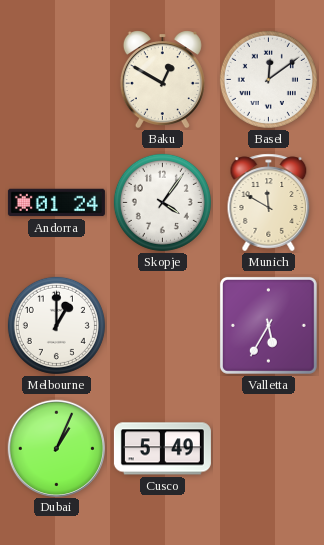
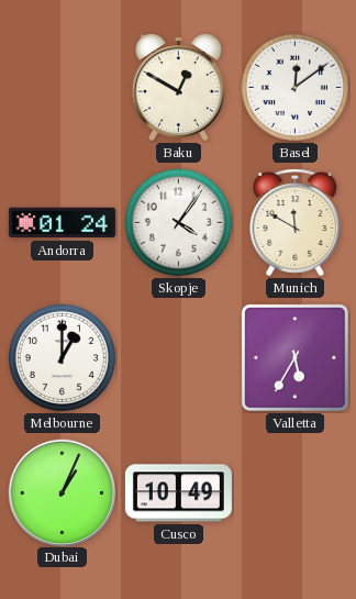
Cusco: 5:49 -> 10:49
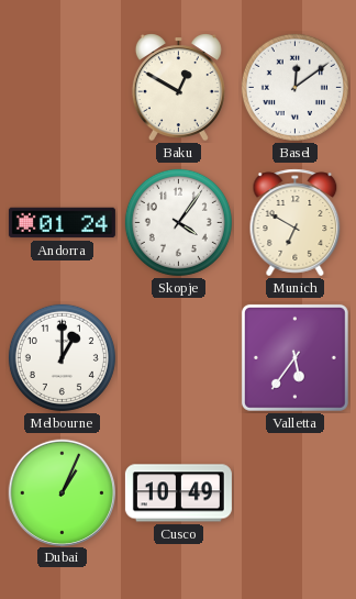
Munich: 11:50 -> 6:50
Valletta: 5:35 -> 5:36
